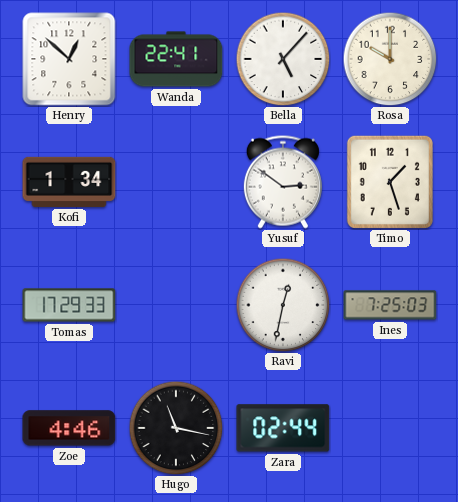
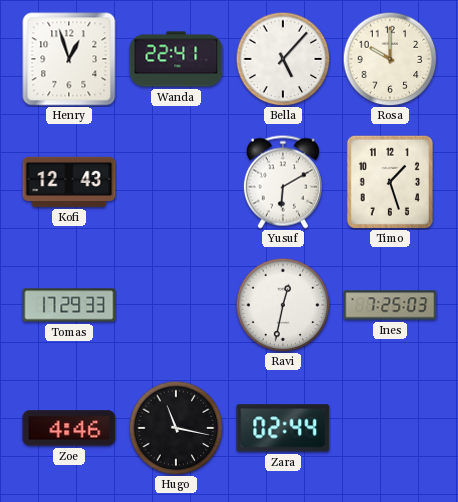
Henry: 12:52 -> 12:57
Kofi: 1:34 -> 12:43
Yusuf: 2:51 -> 6:10
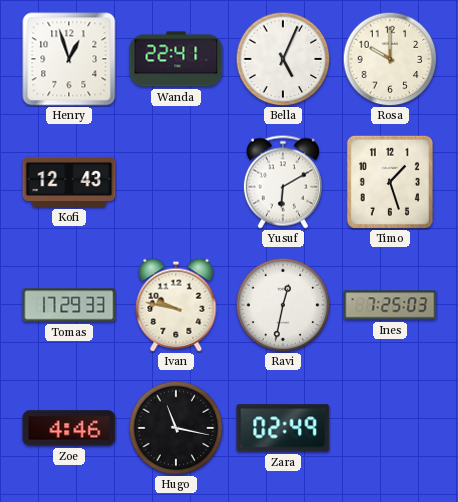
Bella: 5:07 -> 5:04
Ivan: none -> 9:47
Zara: 02:44 -> 02:49
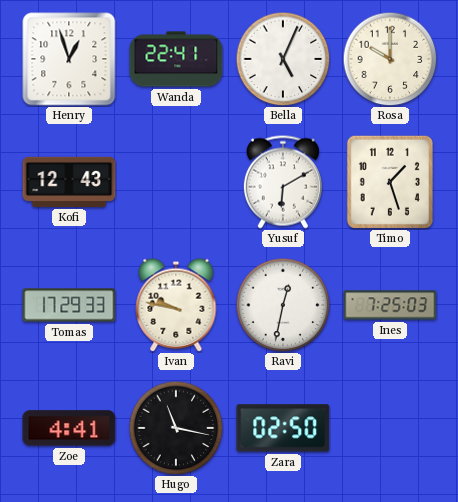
Zoe: 4:46 -> 4:41
Zara: 02:49 -> 02:50
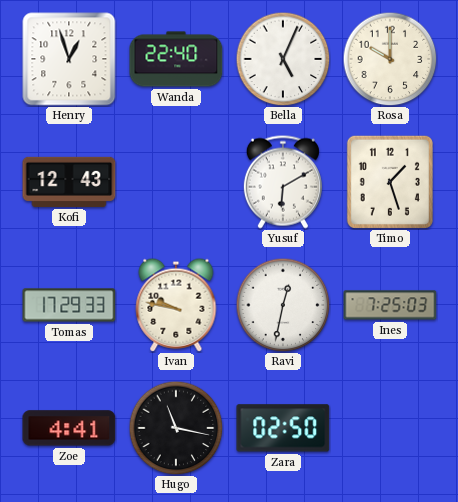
Wanda: 22:41 -> 22:40
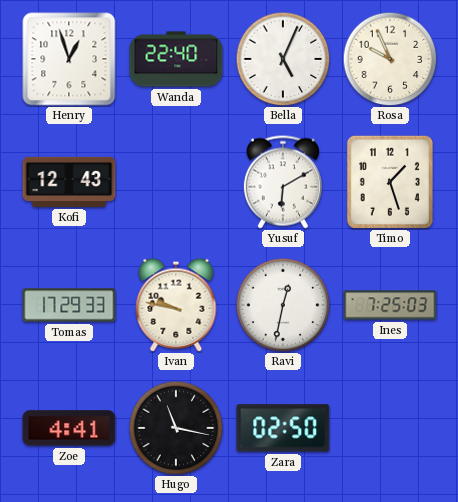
Rosa: 10:00 -> 9:56
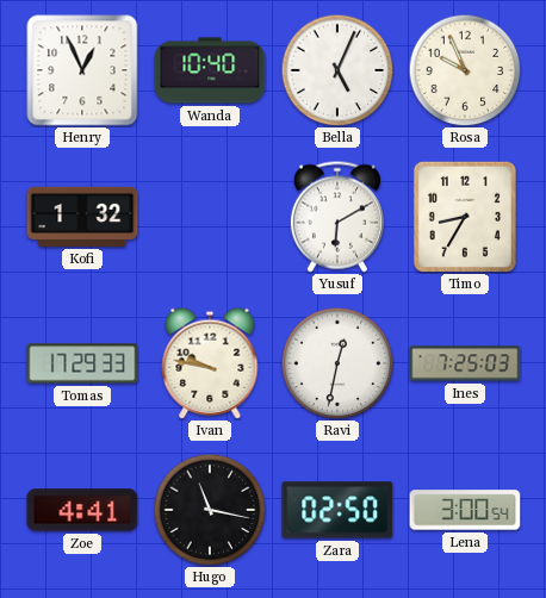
Henry: 12:57 -> 12:56
Wanda: 22:40 -> 10:40
Kofi: 12:43 -> 1:32
Timo: 1:27 -> 8:35
Lena: none -> 3:00
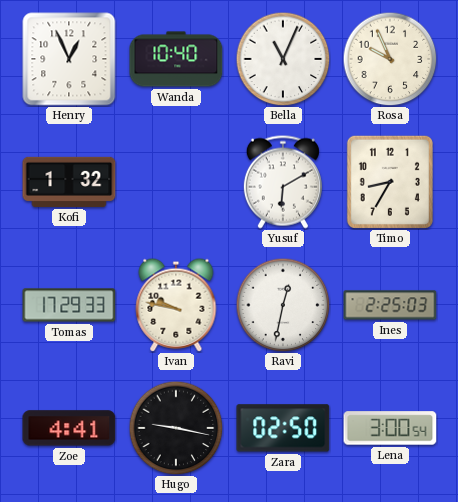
Bella: 5:04 -> 11:04
Ines: 7:25 -> 2:25
Hugo: 11:17 -> 9:17
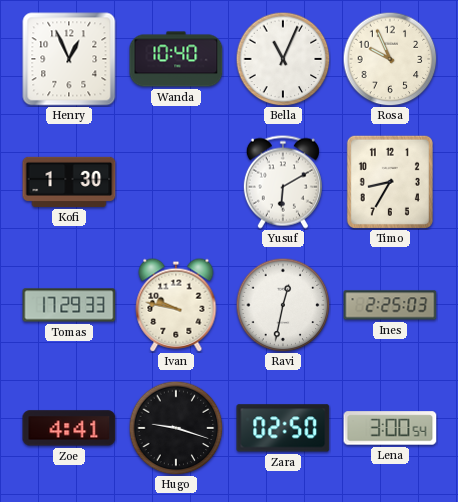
Kofi: 1:32 -> 1:30
Hugo: 9:17 -> 9:18
